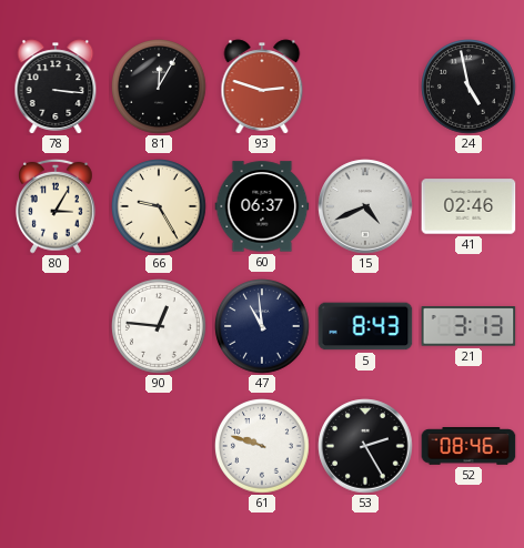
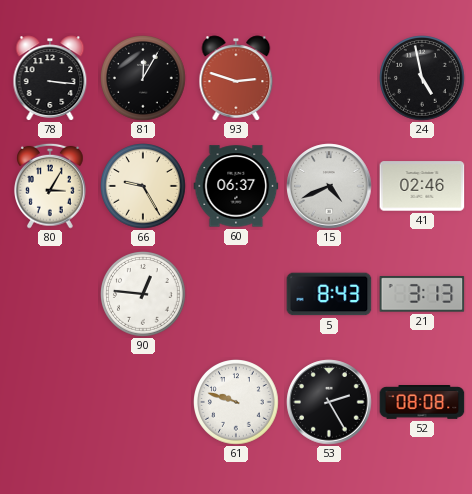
47: 10:59 -> none
52: 08:46 -> 08:08
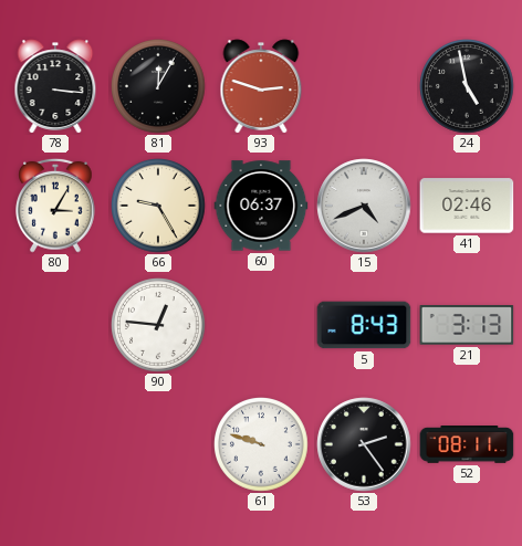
53: 2:25 -> 2:24
52: 08:08 -> 08:11
